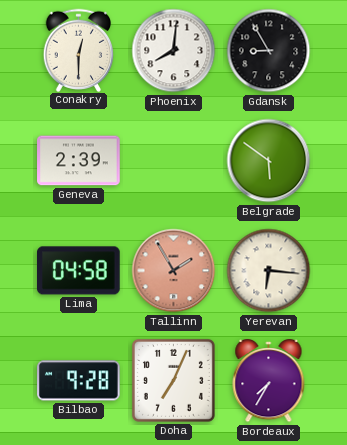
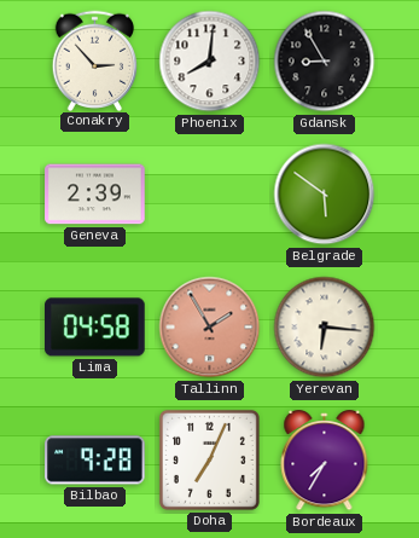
Conakry: 12:30 -> 2:53
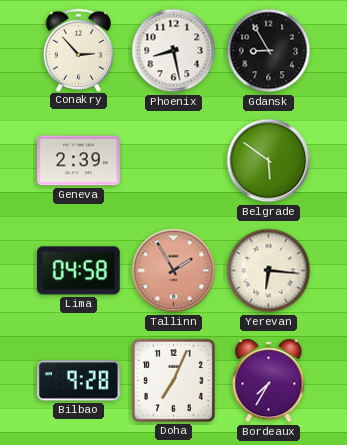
Phoenix: 8:01 -> 8:28
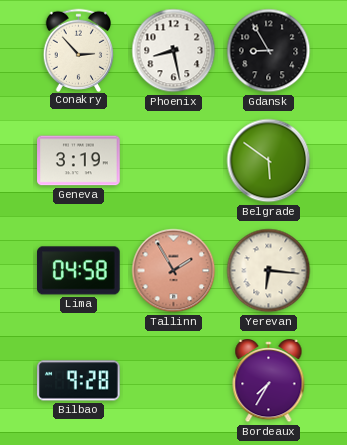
Geneva: 2:39 -> 3:19
Doha: 7:04 -> none
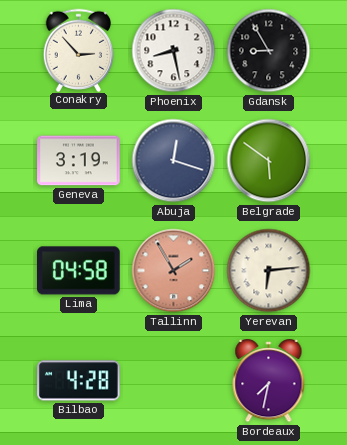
Abuja: none -> 12:18
Yerevan: 6:16 -> 6:14
Bilbao: 9:28 -> 4:28
Bordeaux: 7:35 -> 7:32
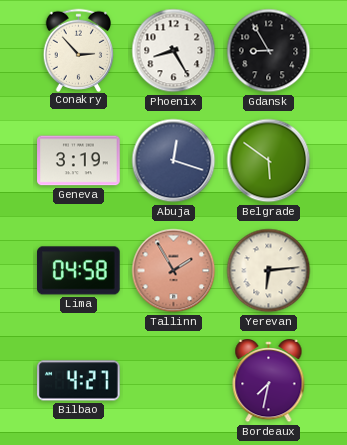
Phoenix: 8:28 -> 8:25
Bilbao: 4:28 -> 4:27
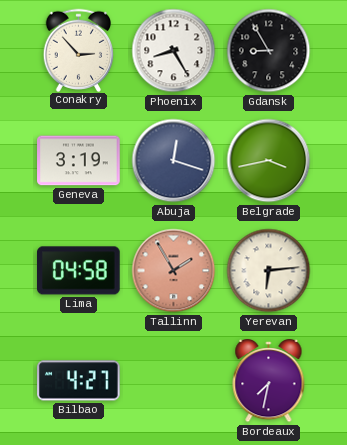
Belgrade: 5:51 -> 3:43
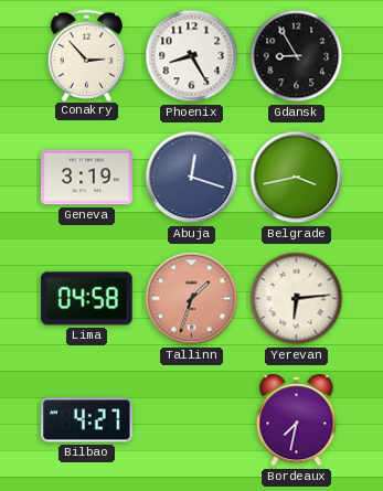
Tallinn: 1:55 -> 1:33
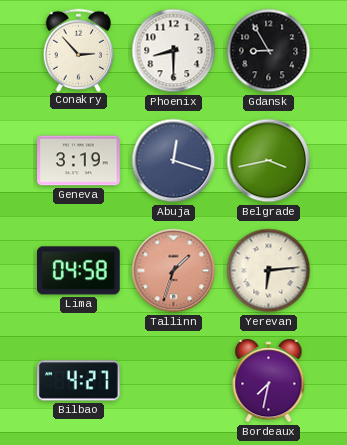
Phoenix: 8:25 -> 8:30
